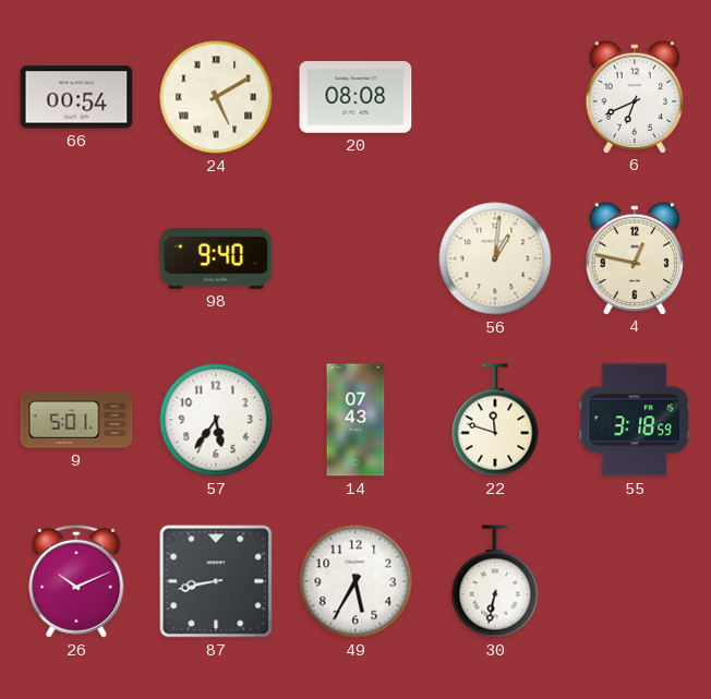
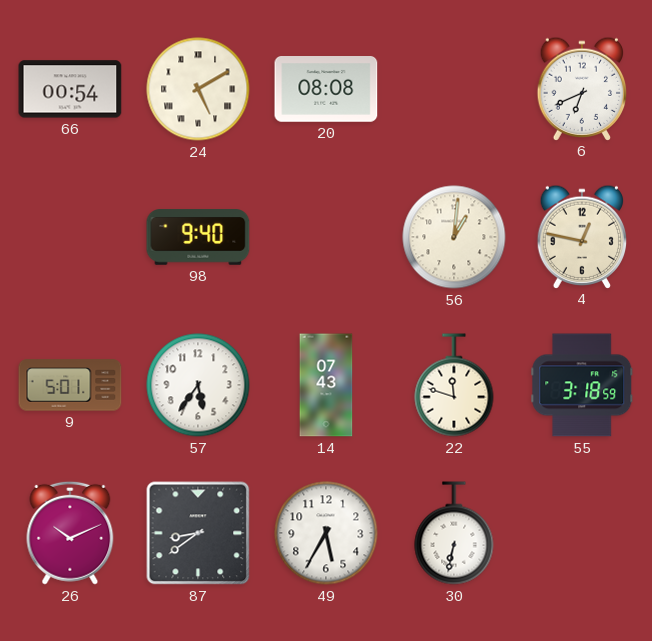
87: 8:43 -> 8:39
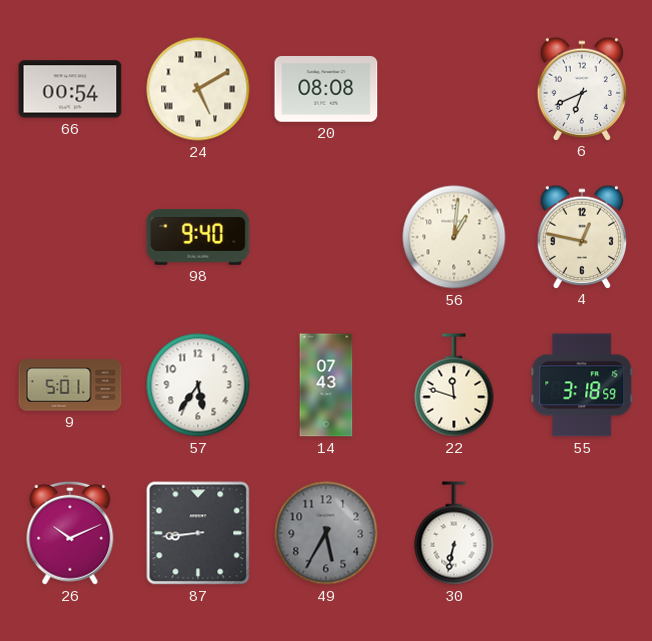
87: 8:39 -> 8:44
49 dial: white -> grey
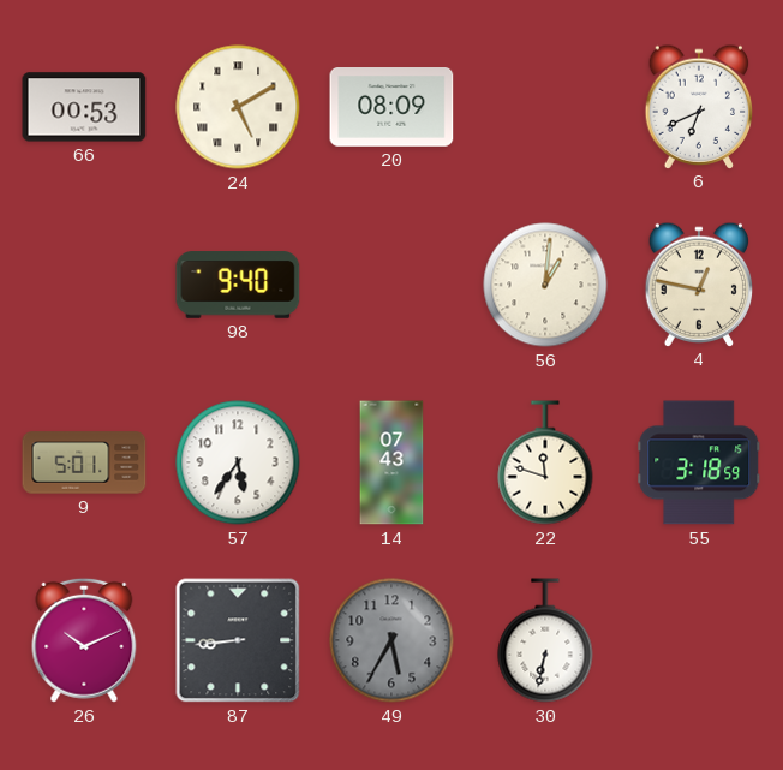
66: 00:54 -> 00:53
20: 08:08 -> 08:09
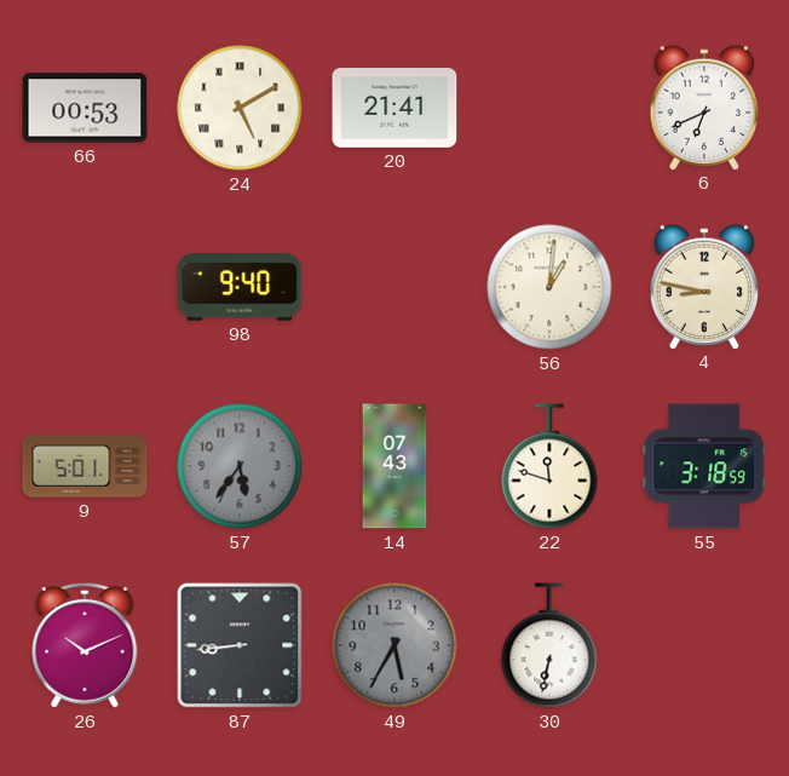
20: 08:09 -> 21:41
4: 12:47 -> 8:47
57 dial: white -> grey
